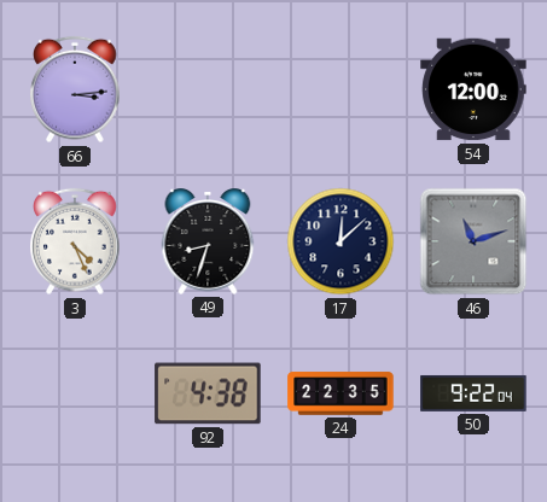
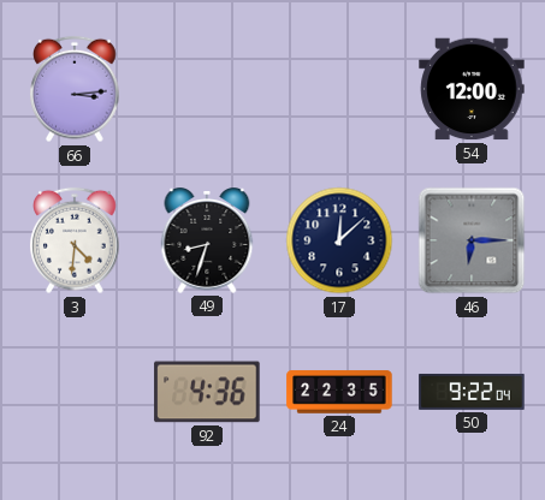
3: 4:26 -> 4:31
46: 11:12 -> 6:15
92: 4:38 -> 4:36
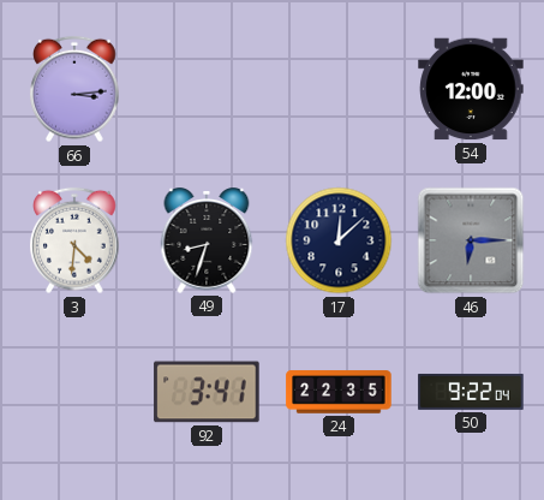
92: 4:36 -> 3:41
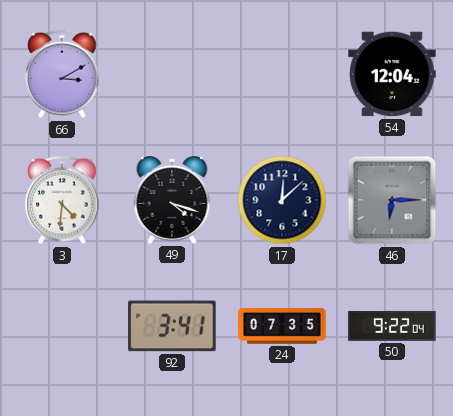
66: 3:14 -> 3:10
54: 12:00 -> 12:04
49: 8:33 -> 4:18
24: 22:35 -> 07:35
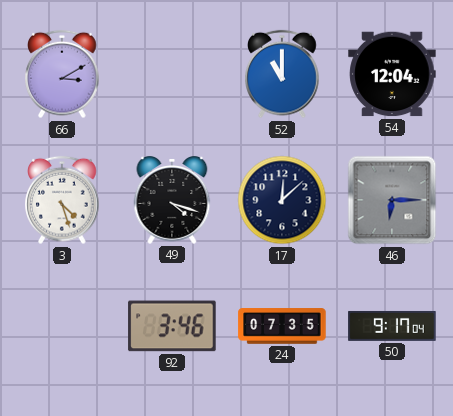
52: none -> 11:00
3: 4:31 -> 4:27
92: 3:41 -> 3:46
50: 9:22 -> 9:17
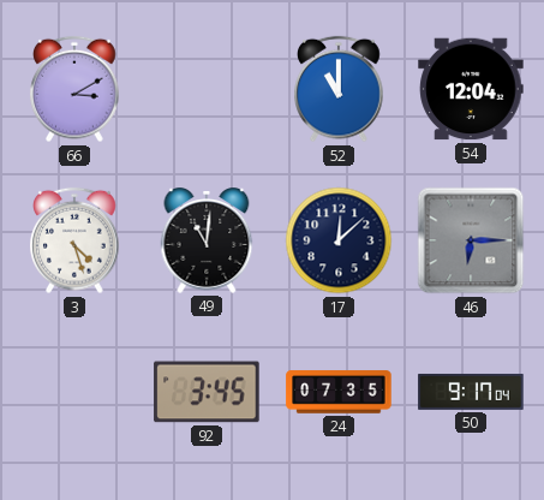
49: 4:18 -> 11:01
92: 3:46 -> 3:45
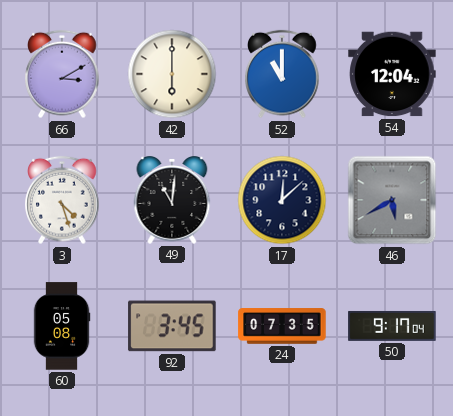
42: none -> 6:00
46: 6:15 -> 5:40
60: none -> 05:08
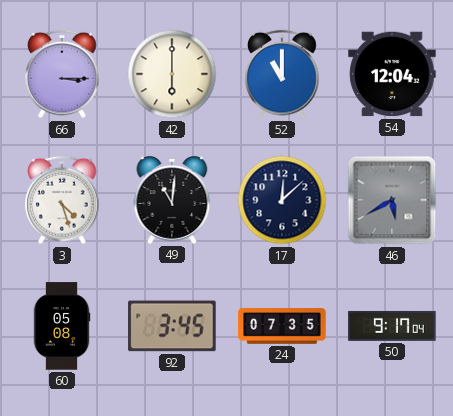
66: 3:10 -> 3:15
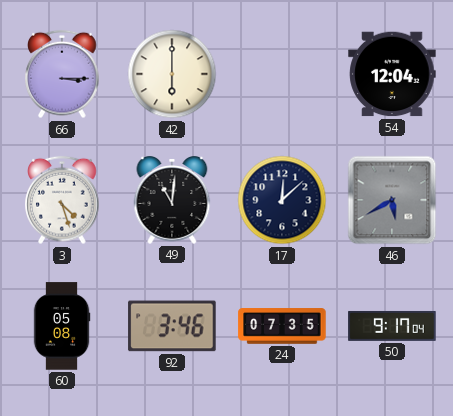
52: 11:00 -> none
92: 3:45 -> 3:46
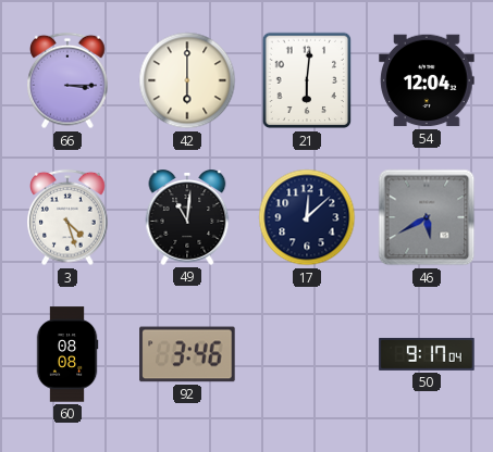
21: none -> 6:01
60: 05:08 -> 08:08
24: 07:35 -> none
